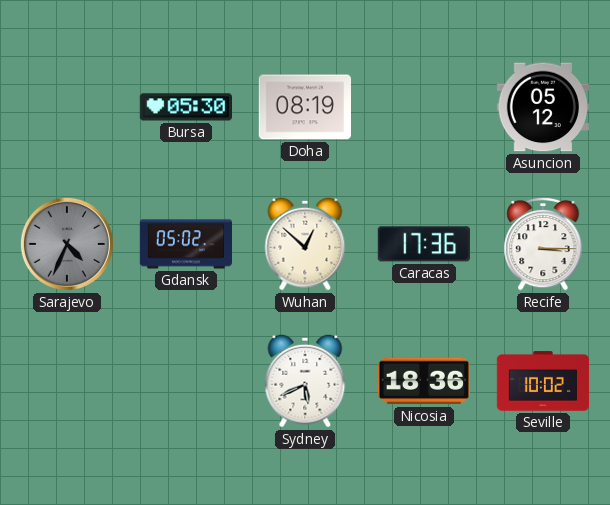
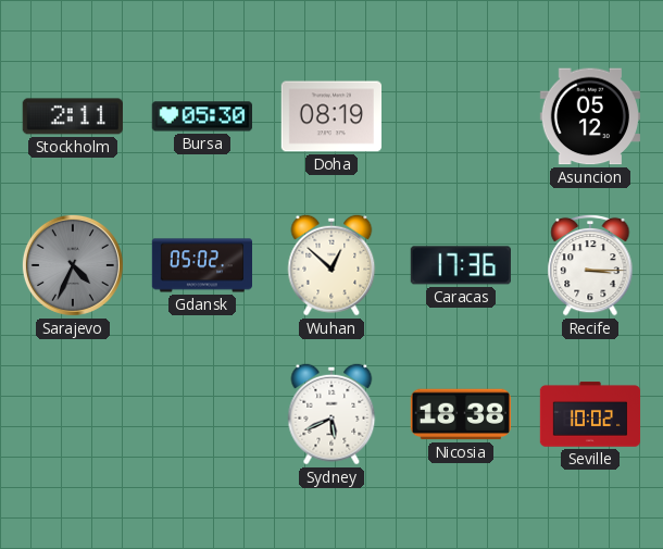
Stockholm: none -> 2:11
Nicosia: 18:36 -> 18:38
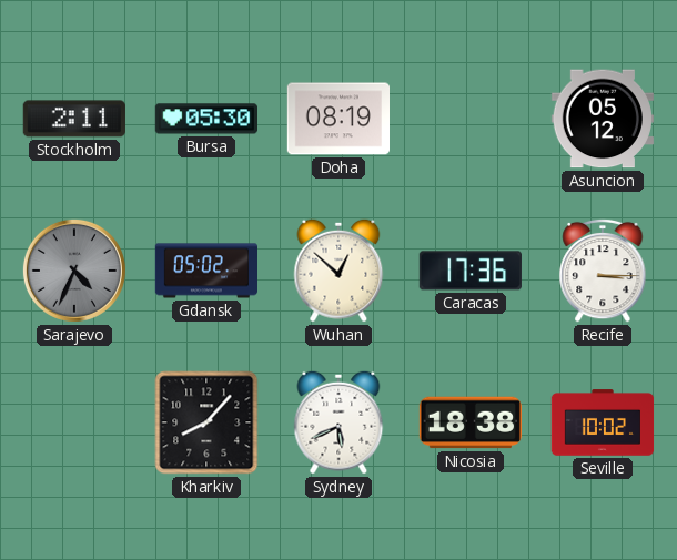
Kharkiv: none -> 8:07
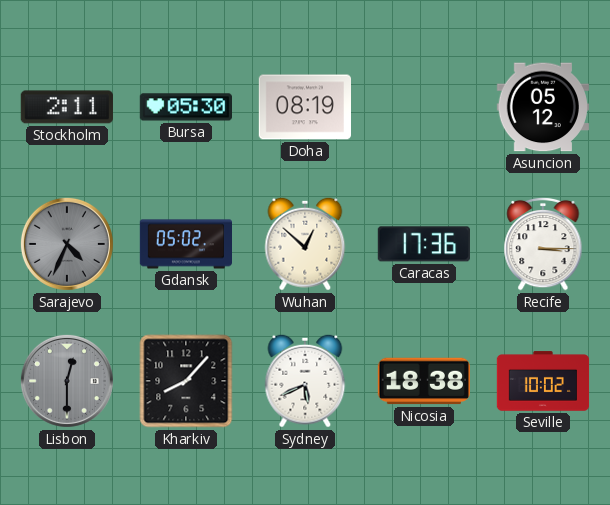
Lisbon: none -> 12:30
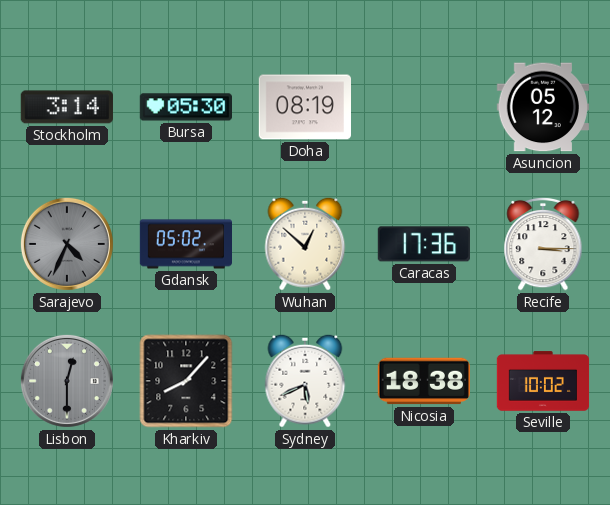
Stockholm: 2:11 -> 3:14
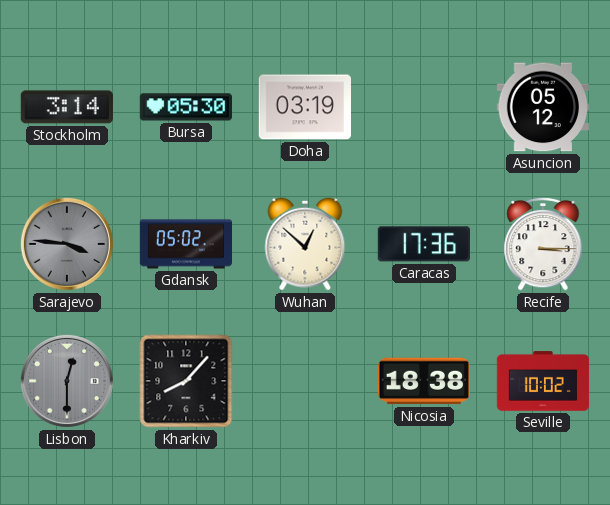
Doha: 08:19 -> 03:19
Sarajevo: 4:34 -> 3:46
Sydney: 5:41 -> none
